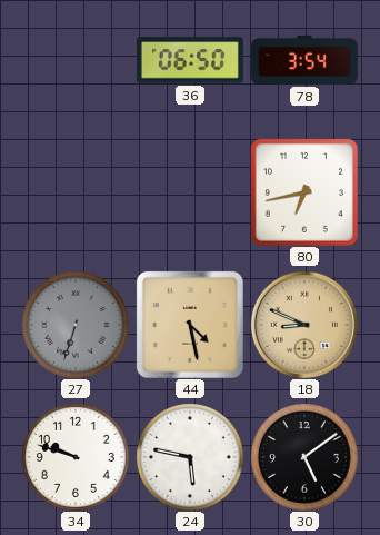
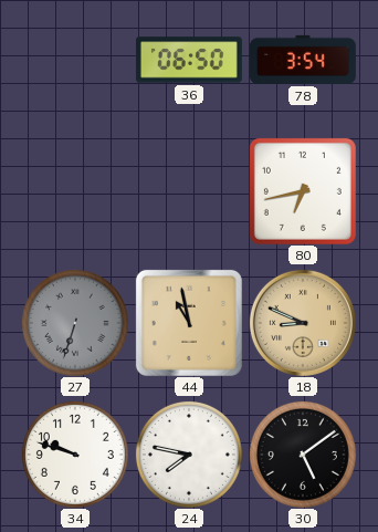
44: 4:28 -> 10:58
24: 5:47 -> 7:47
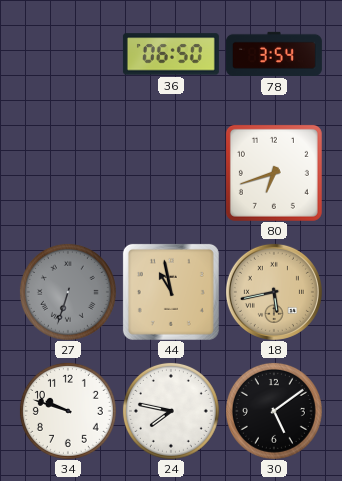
80: 6:43 -> 6:42
18: 8:49 -> 5:43
